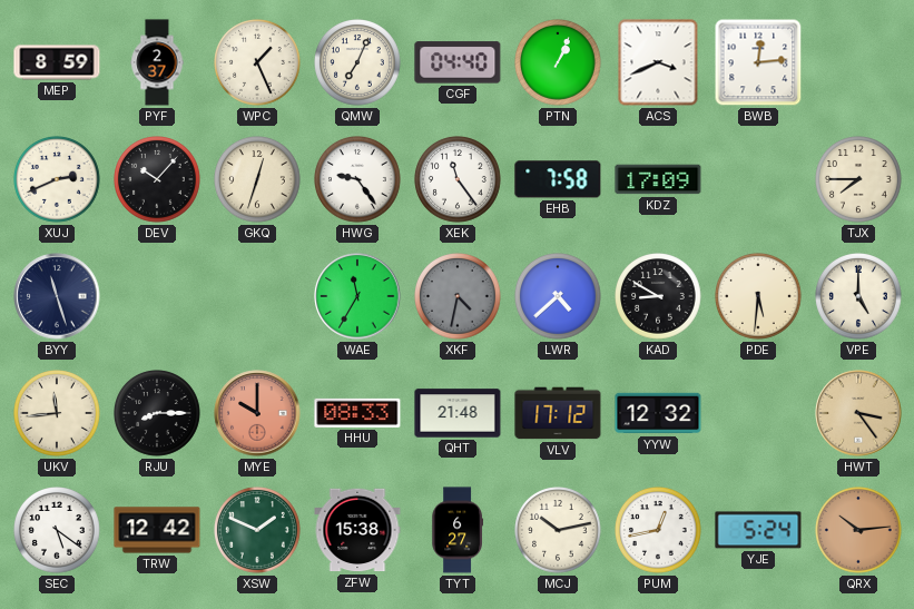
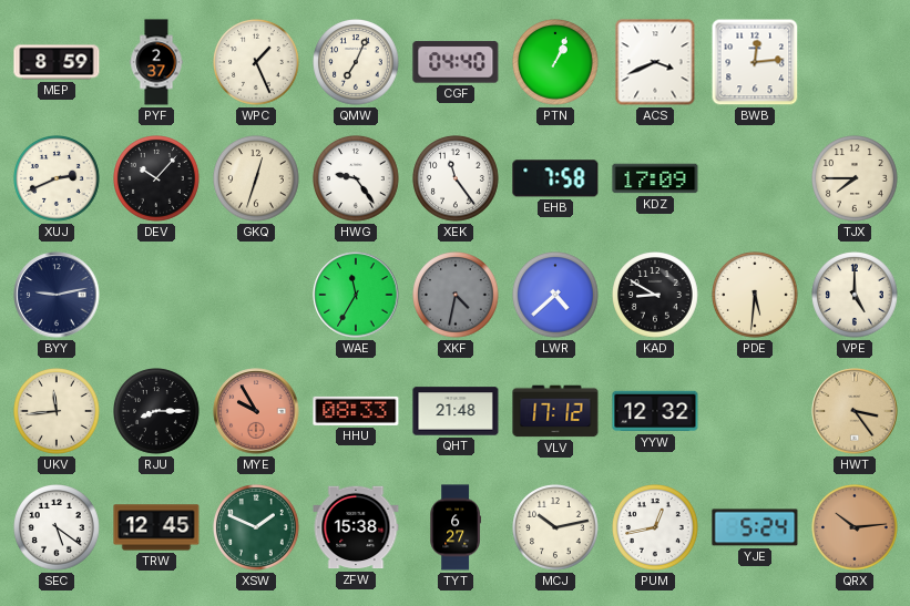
BYY: 11:27 -> 9:13
MYE: 10:00 -> 9:55
TRW: 12:42 -> 12:45
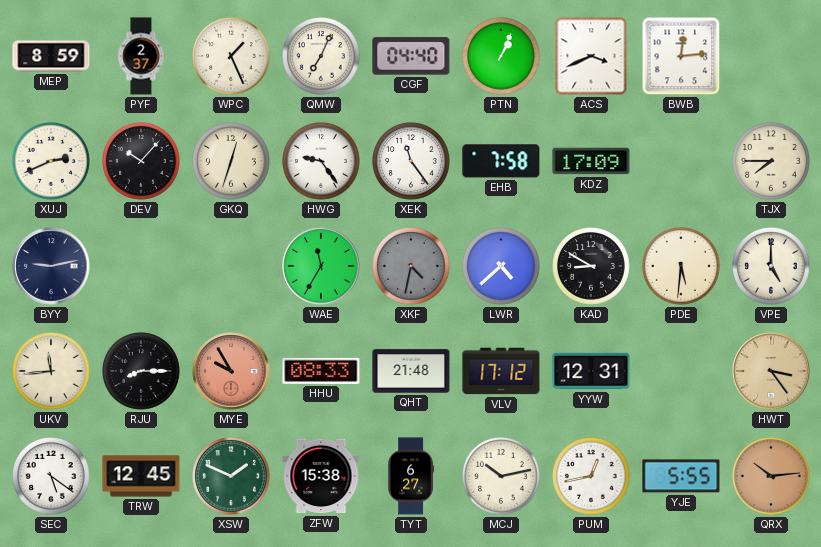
YYW: 12:32 -> 12:31
YJE: 5:24 -> 5:55
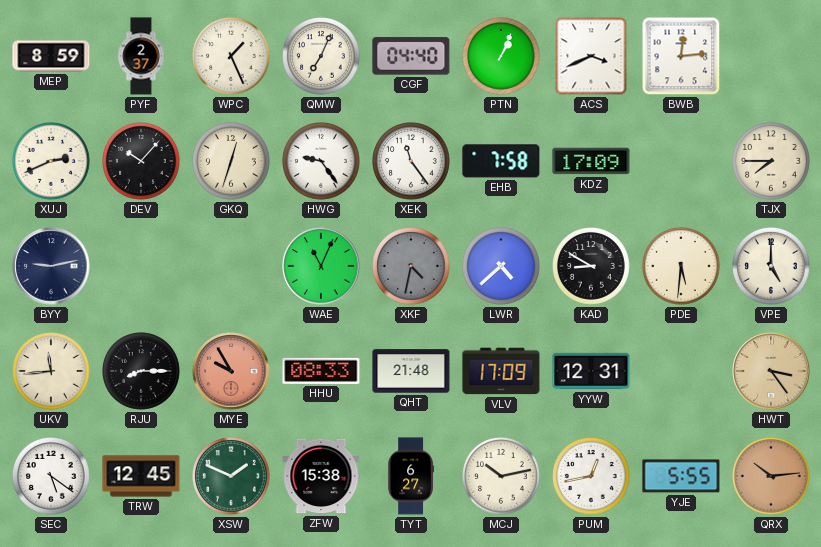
WAE: 11:35 -> 11:04
VLV: 17:12 -> 17:09
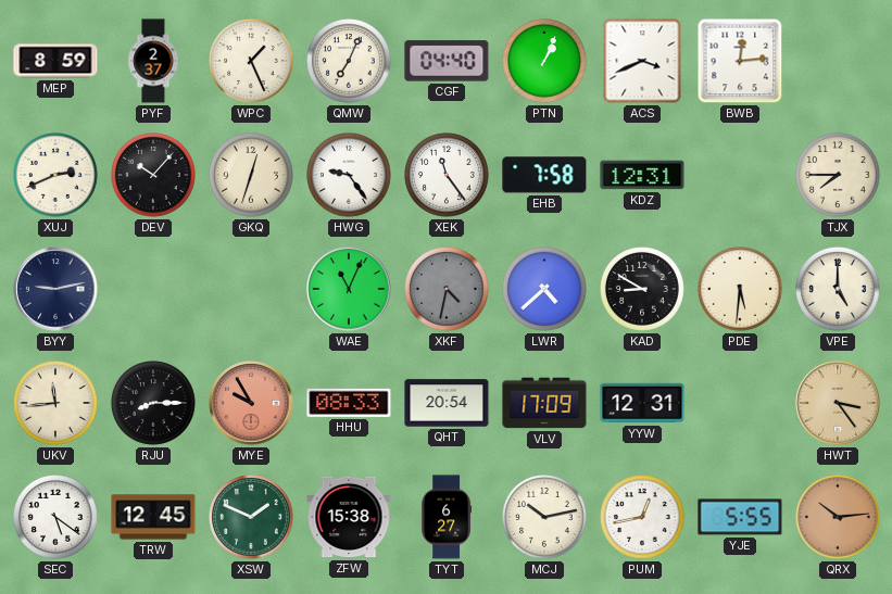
KDZ: 17:09 -> 12:31
QHT: 21:48 -> 20:54
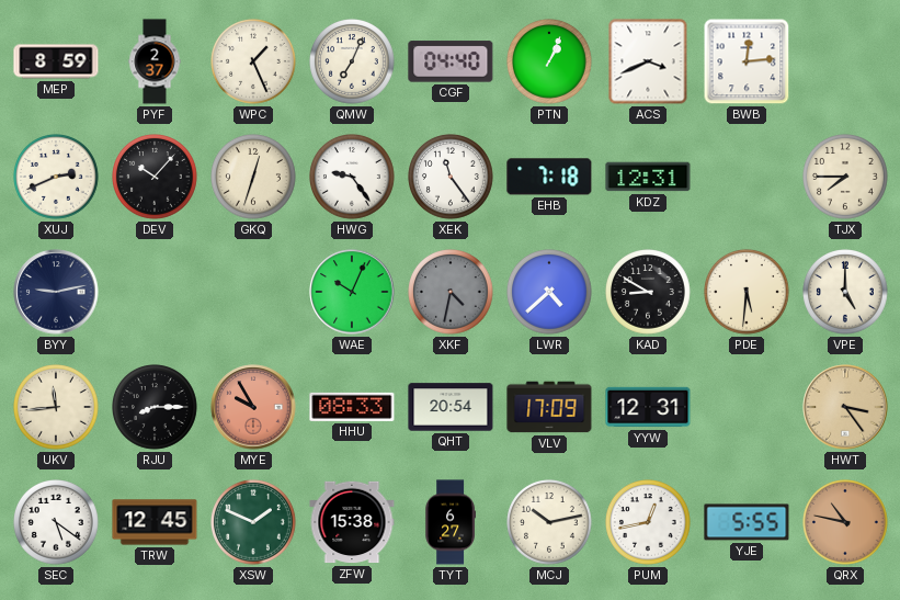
EHB: 7:58 -> 7:18
WAE: 11:04 -> 10:04
QRX: 10:14 -> 10:47
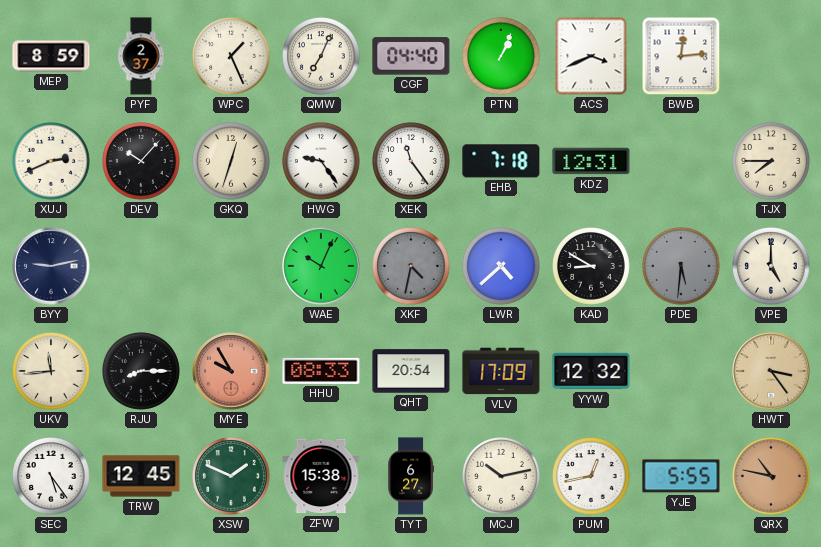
PDE dial: cream -> grey
YYW: 12:31 -> 12:32
SEC: 5:21 -> 5:24
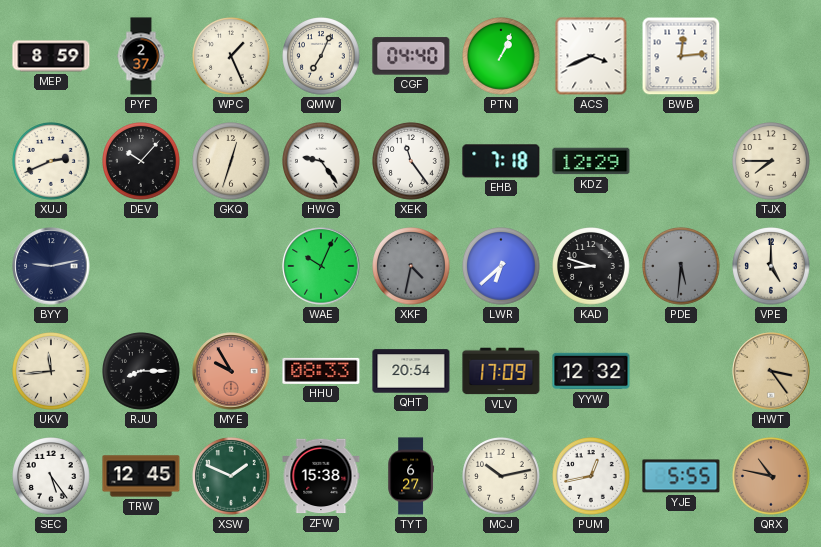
KDZ: 12:31 -> 12:29
LWR: 4:38 -> 6:38
KAD: 8:50 -> 8:48
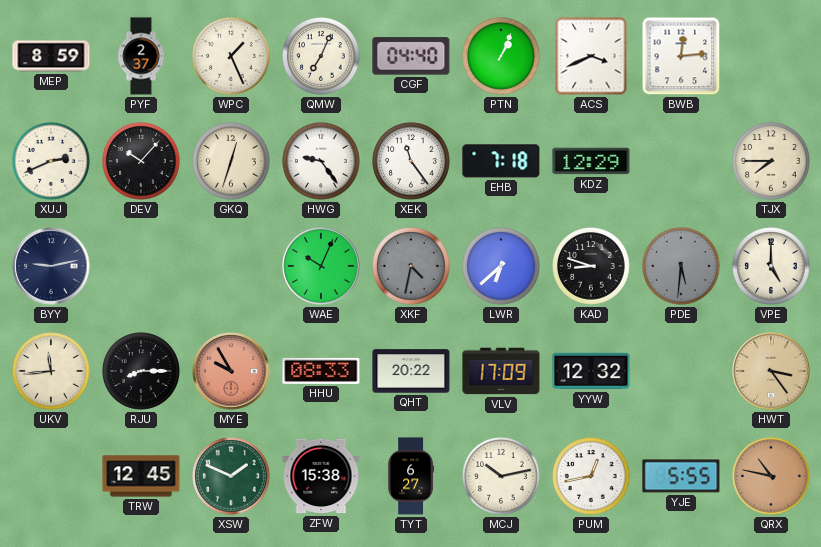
QHT: 20:54 -> 20:22
SEC: 5:24 -> none
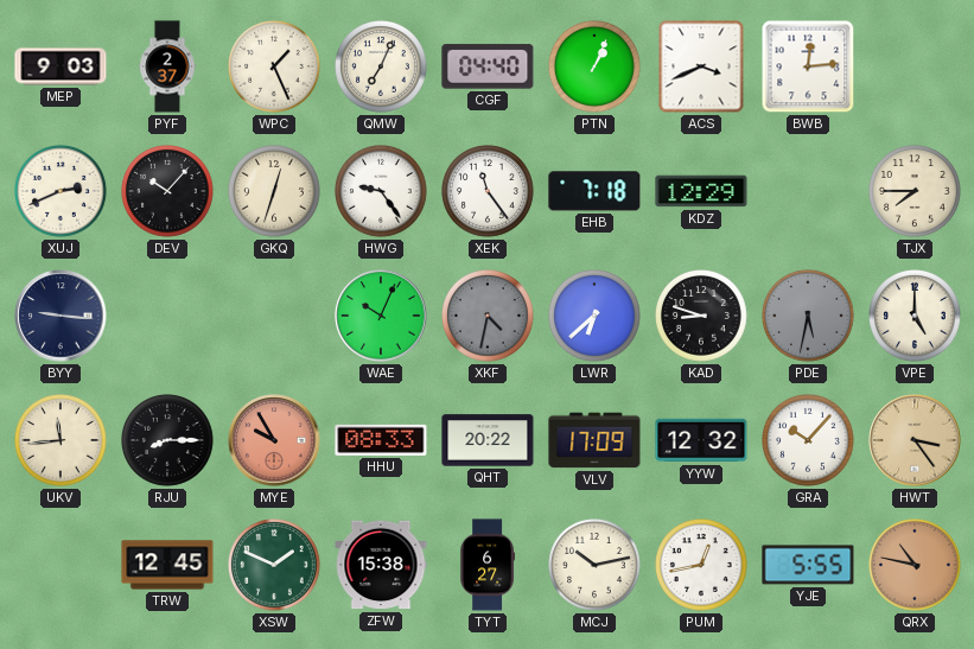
MEP: 8:59 -> 9:03
BYY: 9:13 -> 9:16
PDE: 5:31 -> 5:32
GRA: none -> 10:07
